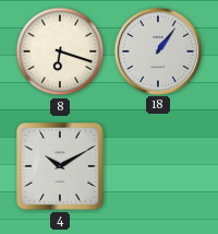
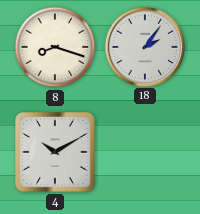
8: 6:18 -> 8:18
18: 1:06 -> 2:06
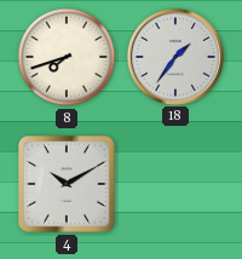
8: 8:18 -> 7:42
18: 2:06 -> 1:36
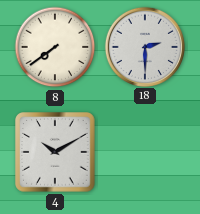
8: 7:42 -> 7:39
18: 1:36 -> 2:30
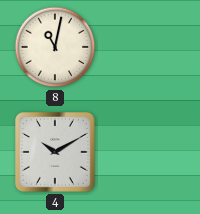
8: 7:39 -> 11:02
18: 2:30 -> none
